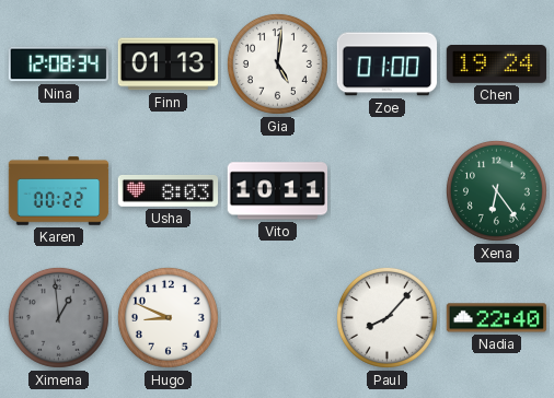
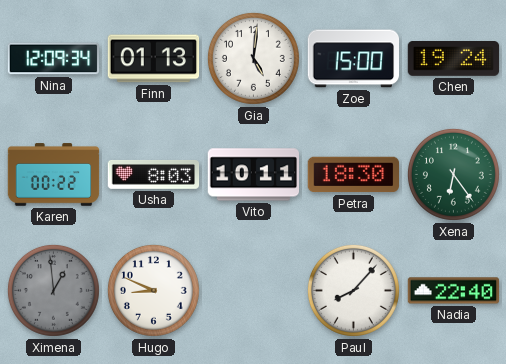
Nina: 12:08 -> 12:09
Zoe: 01:00 -> 15:00
Petra: none -> 18:30
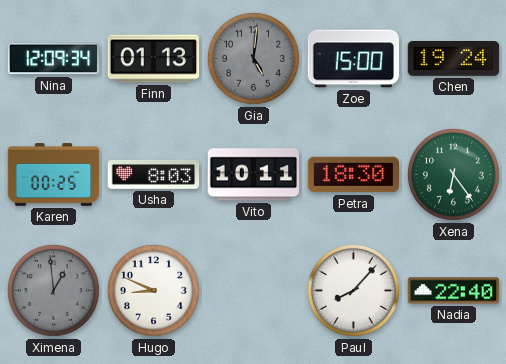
Gia dial: white -> grey
Karen: 00:22 -> 00:25
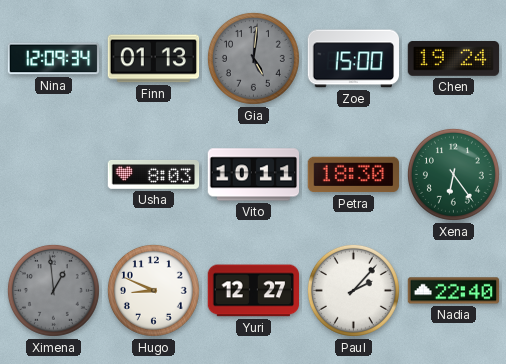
Karen: 00:25 -> none
Yuri: none -> 12:27
Paul: 8:07 -> 2:07
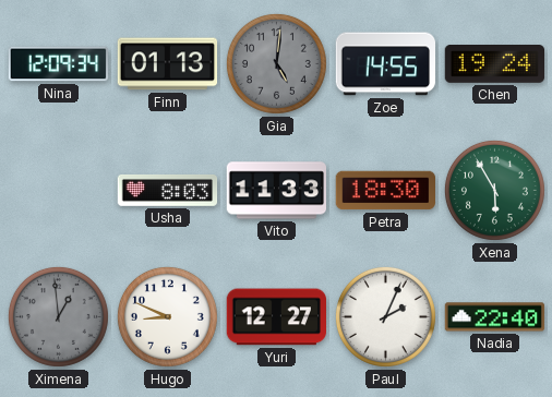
Zoe: 15:00 -> 14:55
Vito: 10:11 -> 11:33
Xena: 6:24 -> 5:55
Paul: 2:07 -> 2:04
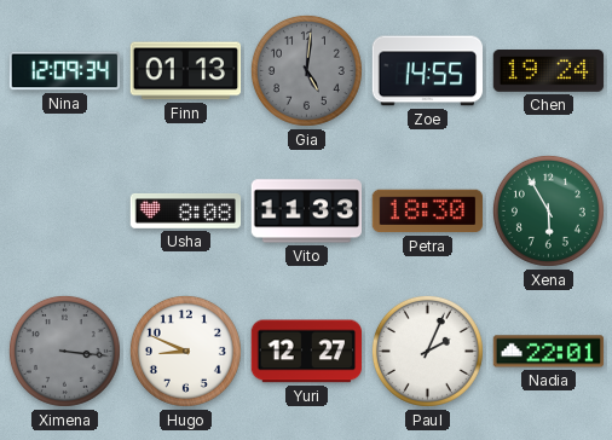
Usha: 8:03 -> 8:08
Ximena: 12:59 -> 3:16
Nadia: 22:40 -> 22:01
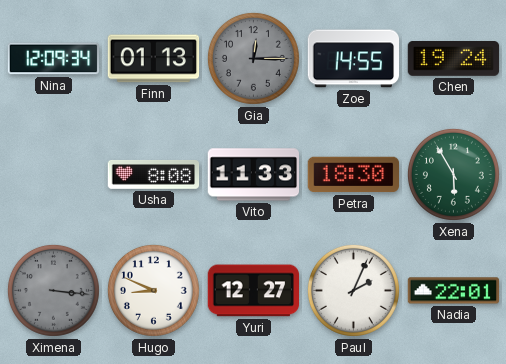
Gia: 5:01 -> 12:15
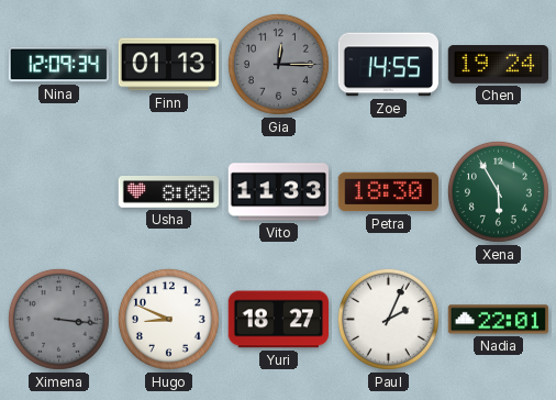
Yuri: 12:27 -> 18:27
